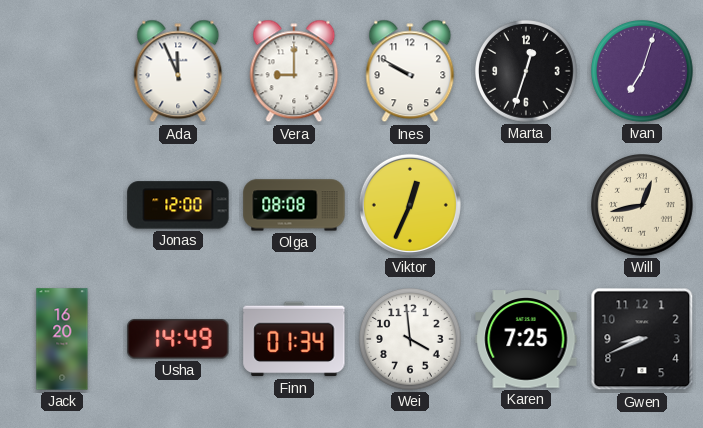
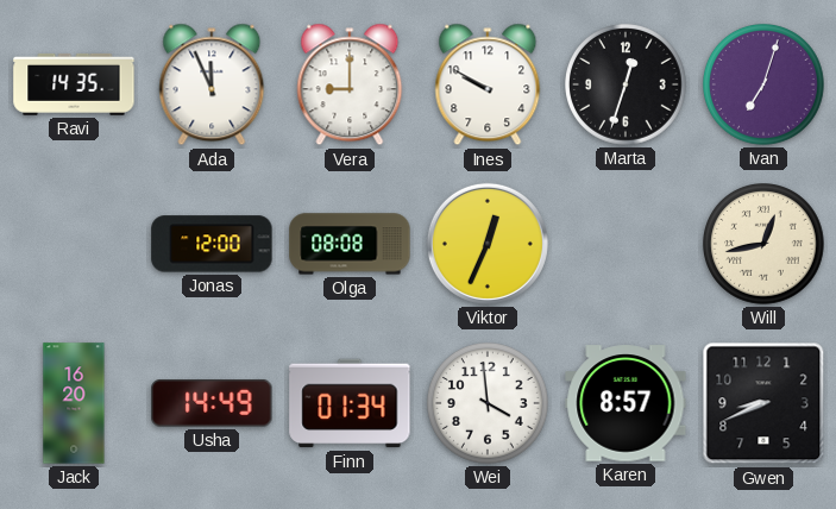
Ravi: none -> 14:35
Karen: 7:25 -> 8:57
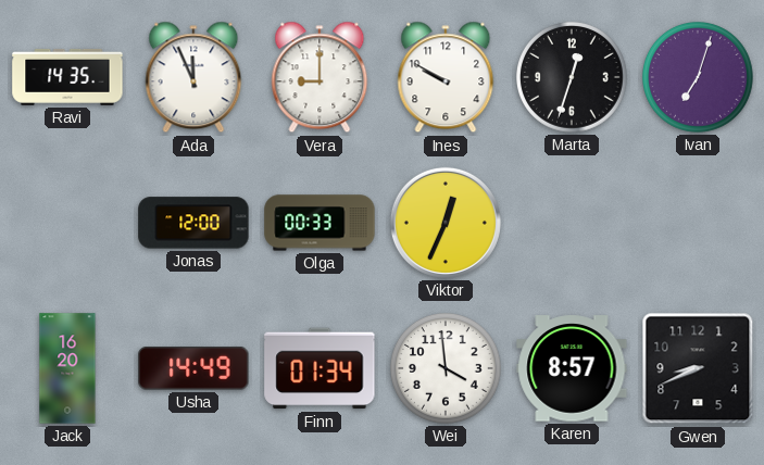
Olga: 08:08 -> 00:33
Will: 12:43 -> none
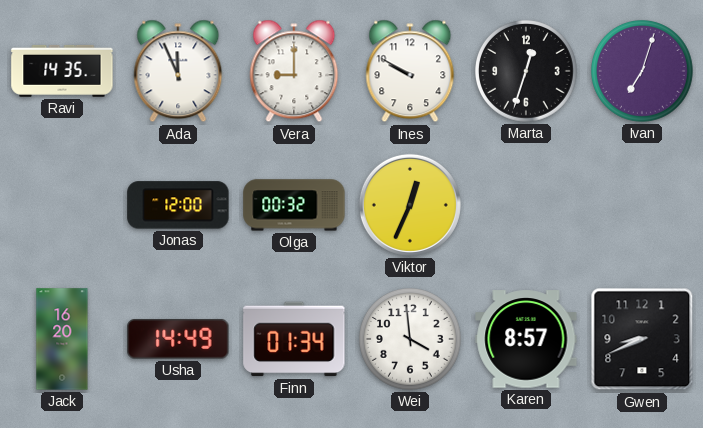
Olga: 00:33 -> 00:32
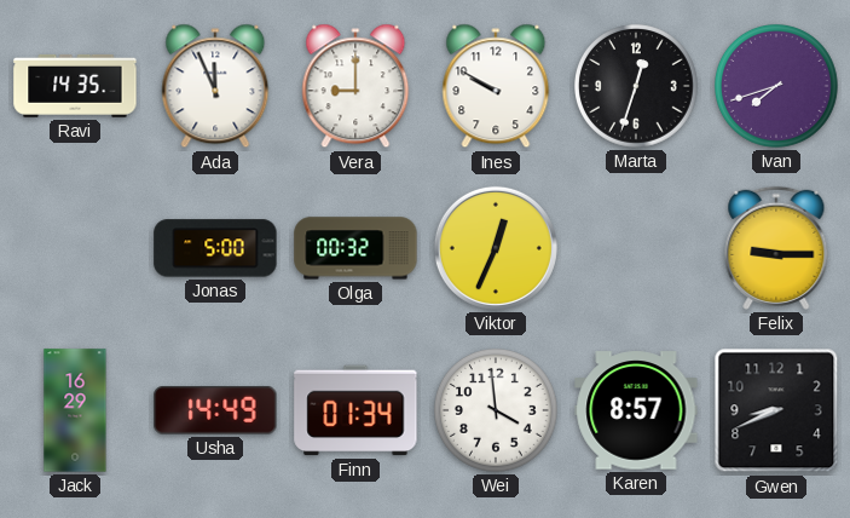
Ivan: 7:03 -> 7:42
Jonas: 12:00 -> 5:00
Felix: none -> 9:15
Jack: 16:20 -> 16:29
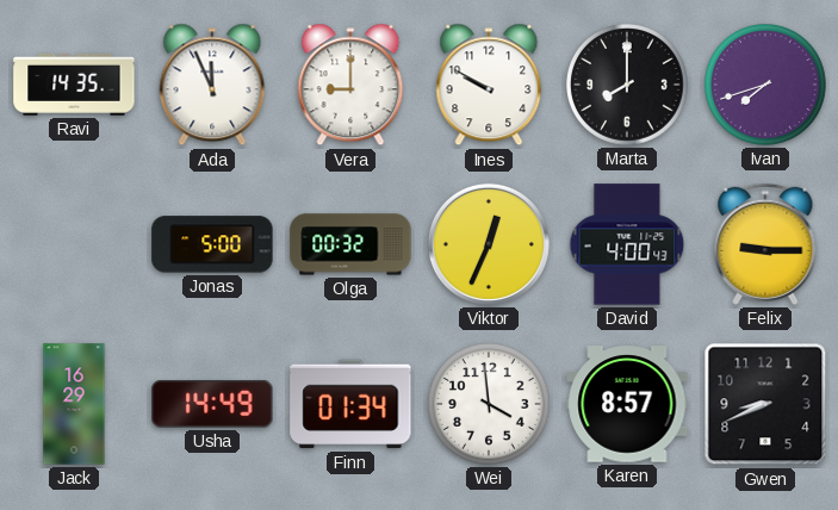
Marta: 12:33 -> 8:00
David: none -> 4:00
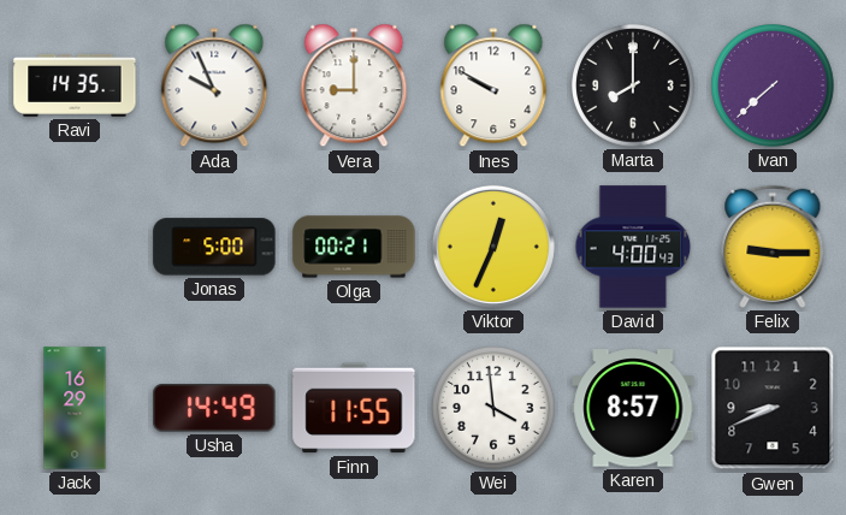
Ada: 11:56 -> 9:56
Ivan: 7:42 -> 7:38
Olga: 00:32 -> 00:21
Finn: 01:34 -> 11:55
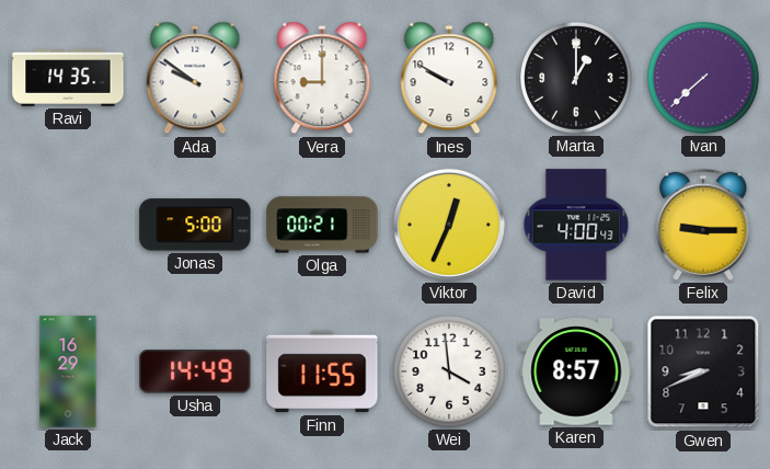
Ada: 9:56 -> 9:51
Marta: 8:00 -> 1:00
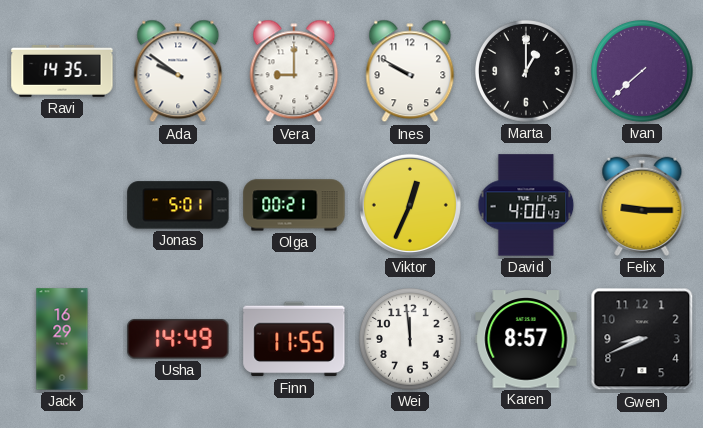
Jonas: 5:00 -> 5:01
Wei: 3:59 -> 11:59
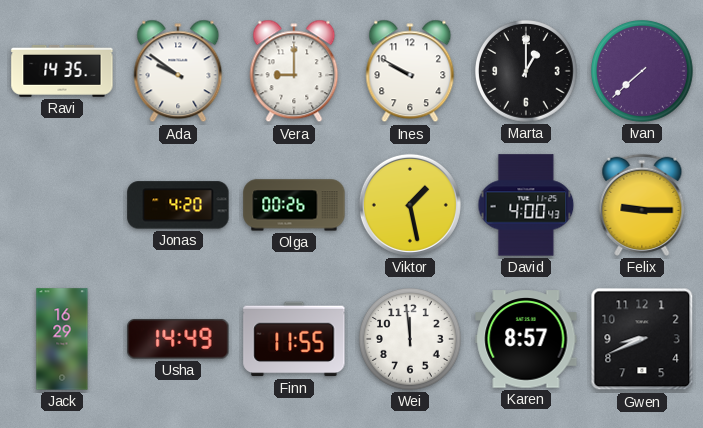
Jonas: 5:01 -> 4:20
Olga: 00:21 -> 00:26
Viktor: 12:34 -> 1:28
